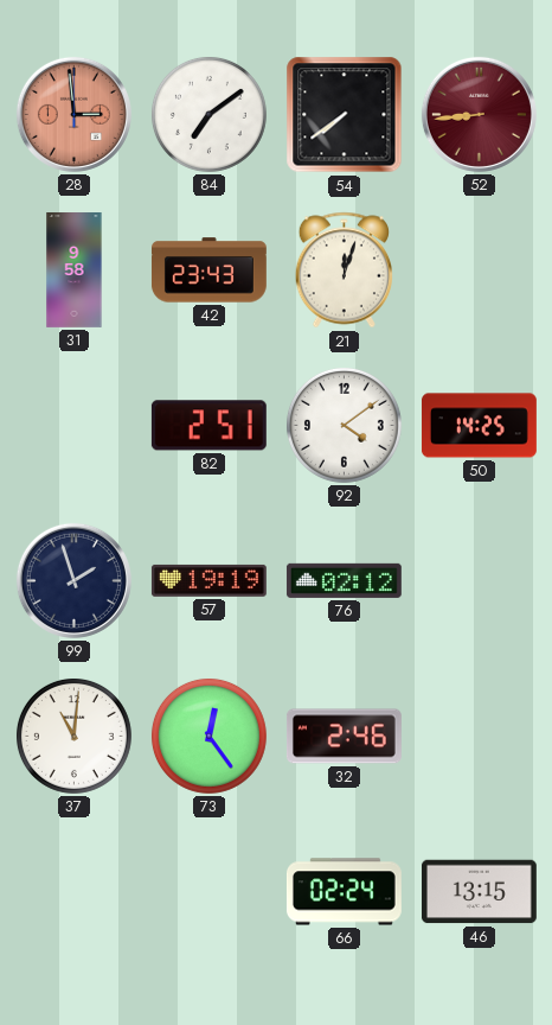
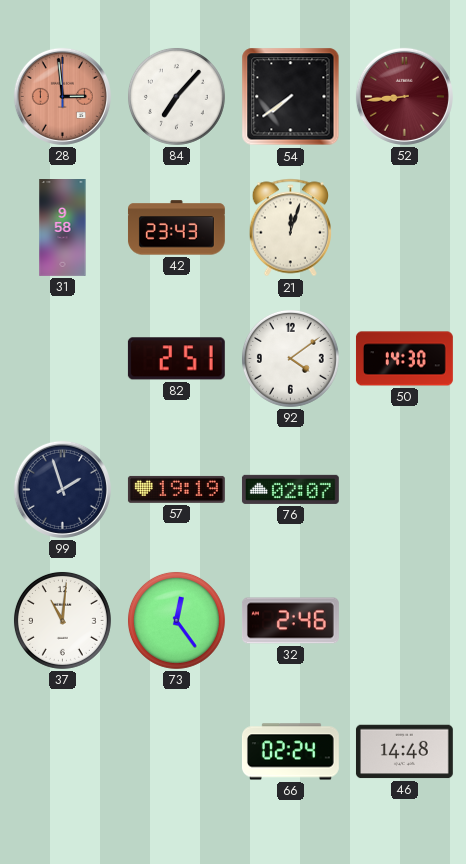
84: 7:09 -> 7:07
50: 14:25 -> 14:30
76: 02:12 -> 02:07
46: 13:15 -> 14:48
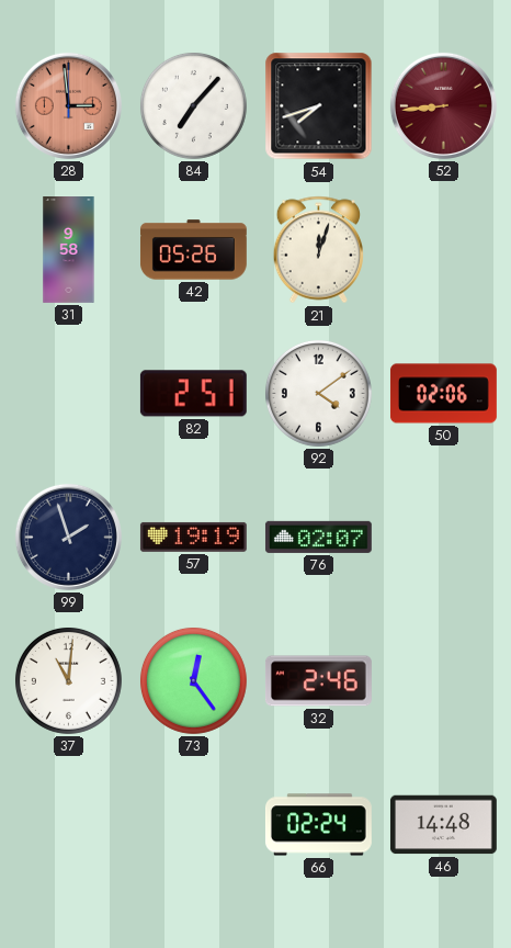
54: 7:39 -> 7:42
42: 23:43 -> 05:26
50: 14:30 -> 02:06
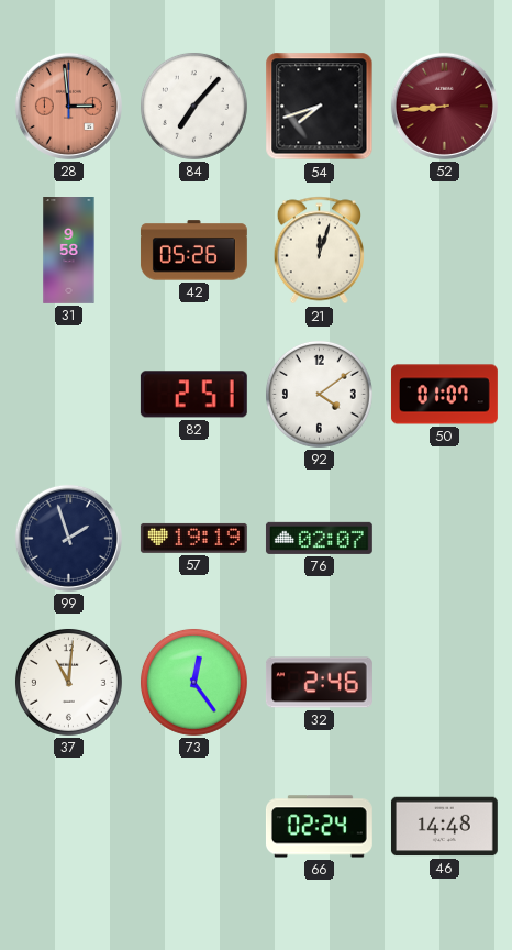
50: 02:06 -> 01:07
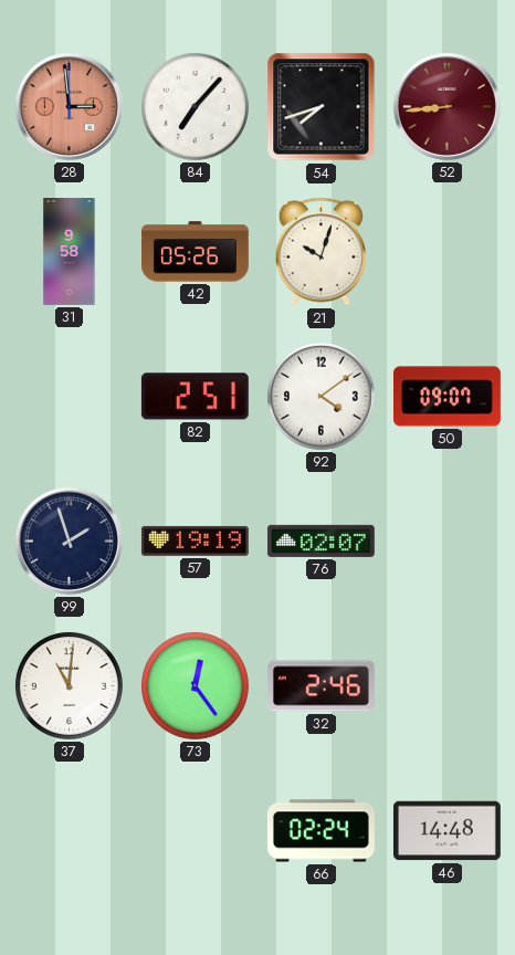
21: 12:03 -> 10:03
50: 01:07 -> 09:07
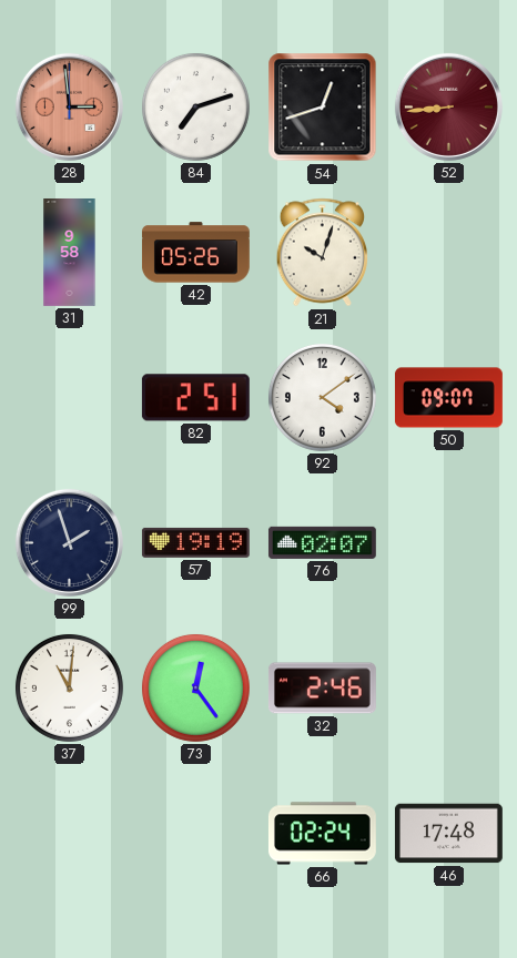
84: 7:07 -> 7:12
54: 7:42 -> 12:42
46: 14:48 -> 17:48
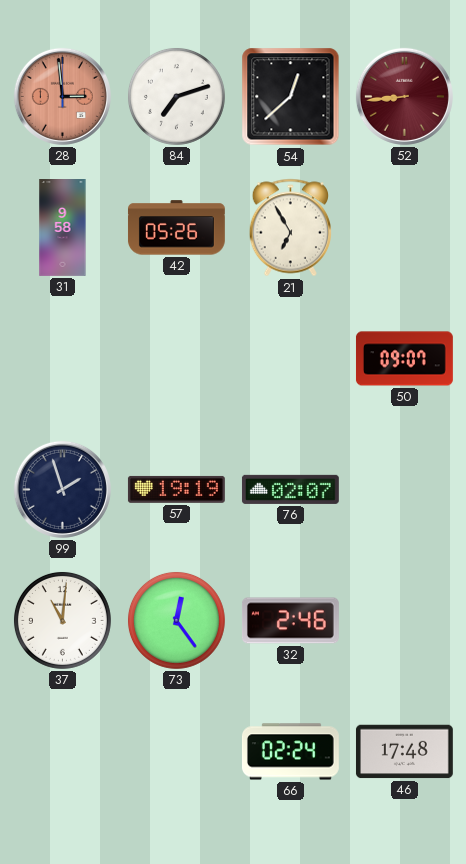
54: 12:42 -> 12:38
21: 10:03 -> 6:55
82: 2:51 -> none
92: 4:09 -> none
